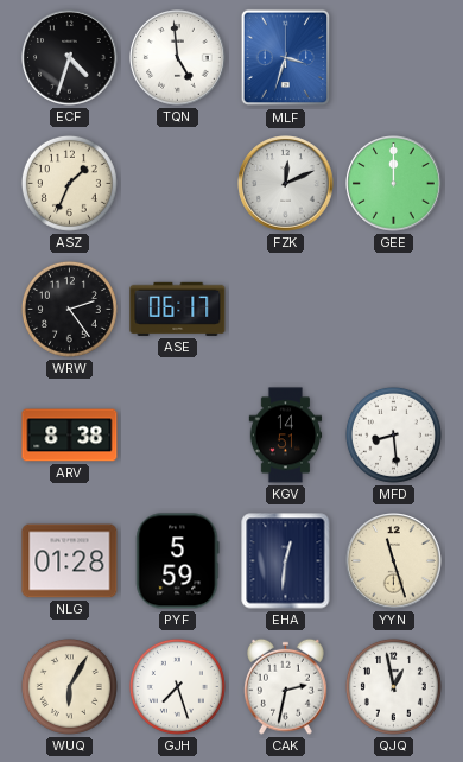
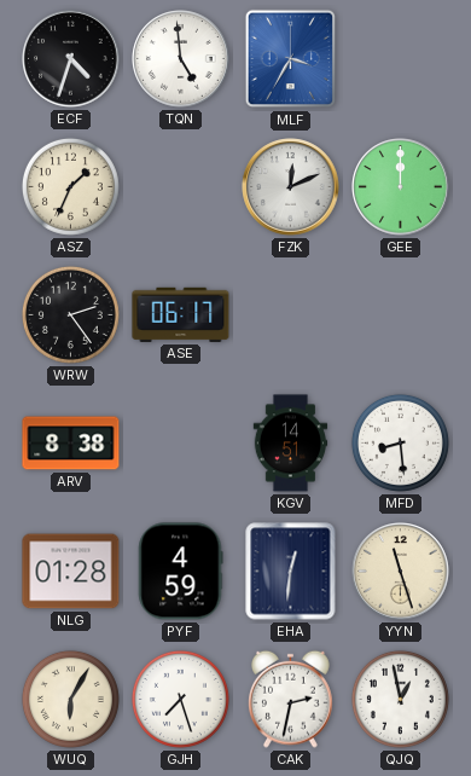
MLF: 3:33 -> 3:35
PYF: 5:59 -> 4:59
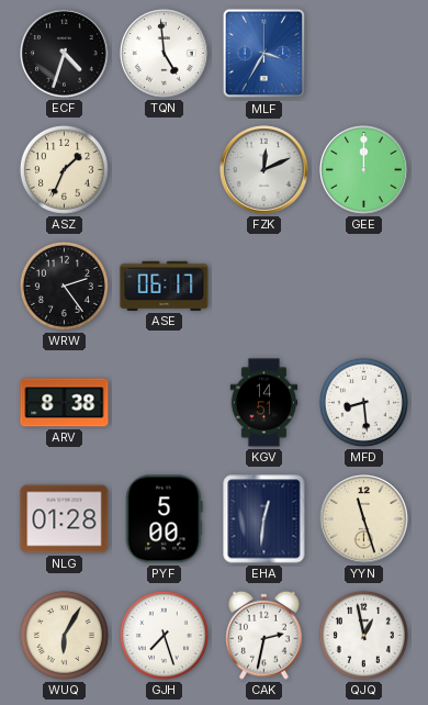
PYF: 4:59 -> 5:00
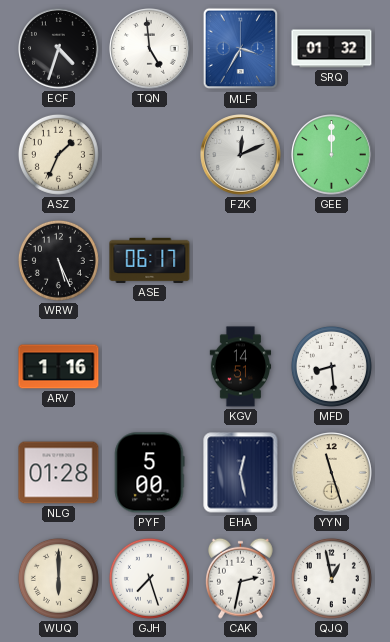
SRQ: none -> 01:32
WRW: 2:24 -> 5:26
ARV: 8:38 -> 1:16
EHA: 12:31 -> 12:28
WUQ: 6:05 -> 6:00
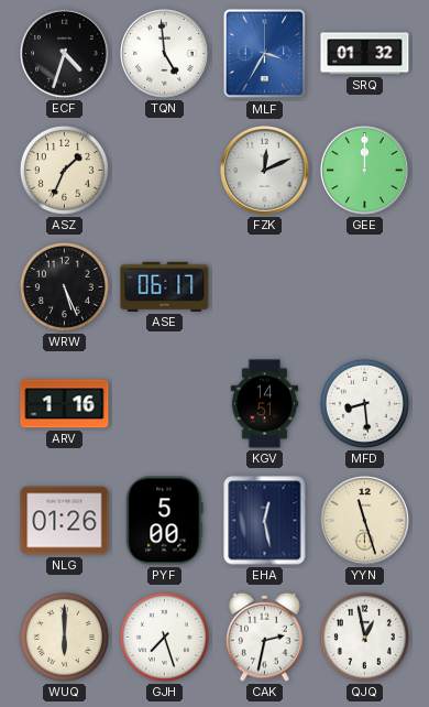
NLG: 01:28 -> 01:26
